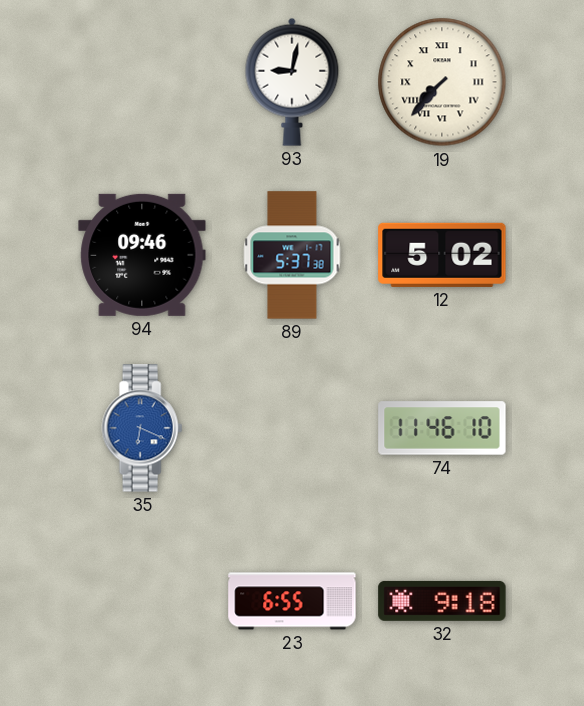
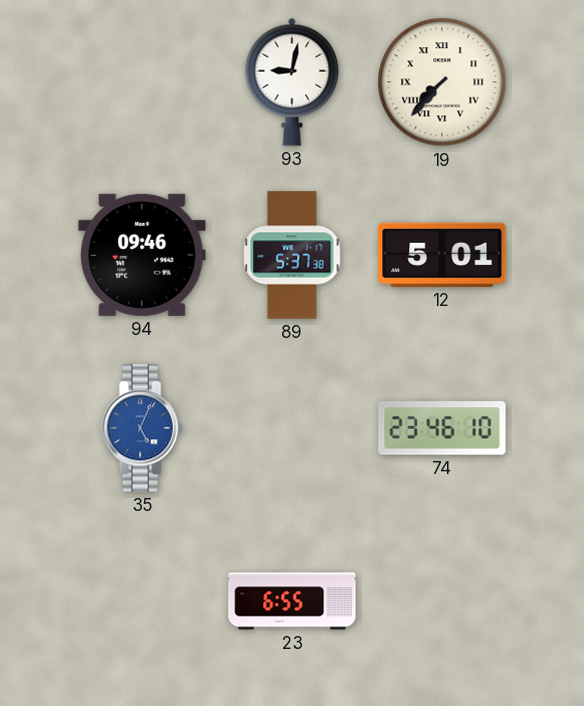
12: 5:02 -> 5:01
35: 6:19 -> 5:04
74: 11:46 -> 23:46
32: 9:18 -> none
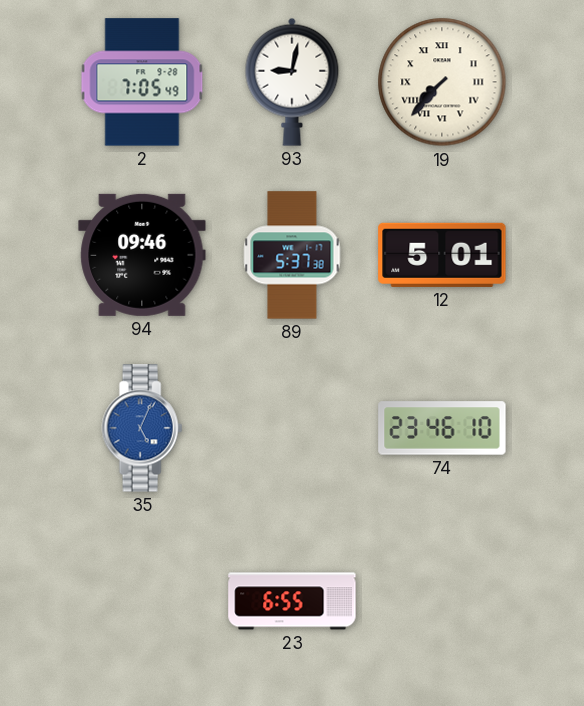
2: none -> 7:05
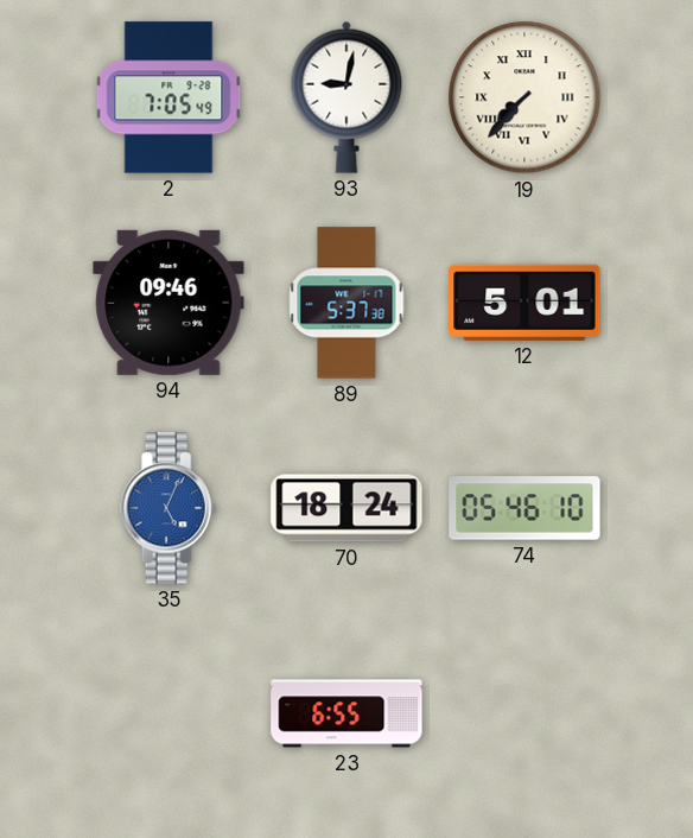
70: none -> 18:24
74: 23:46 -> 05:46
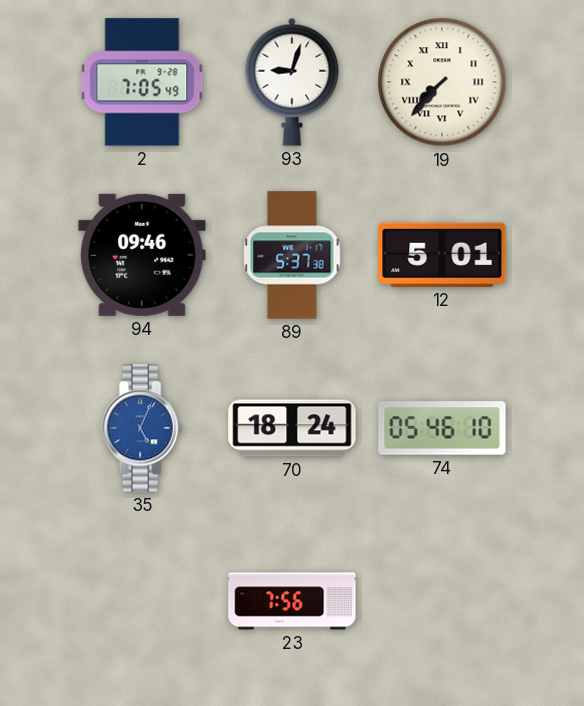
93: 9:02 -> 9:03
23: 6:55 -> 7:56
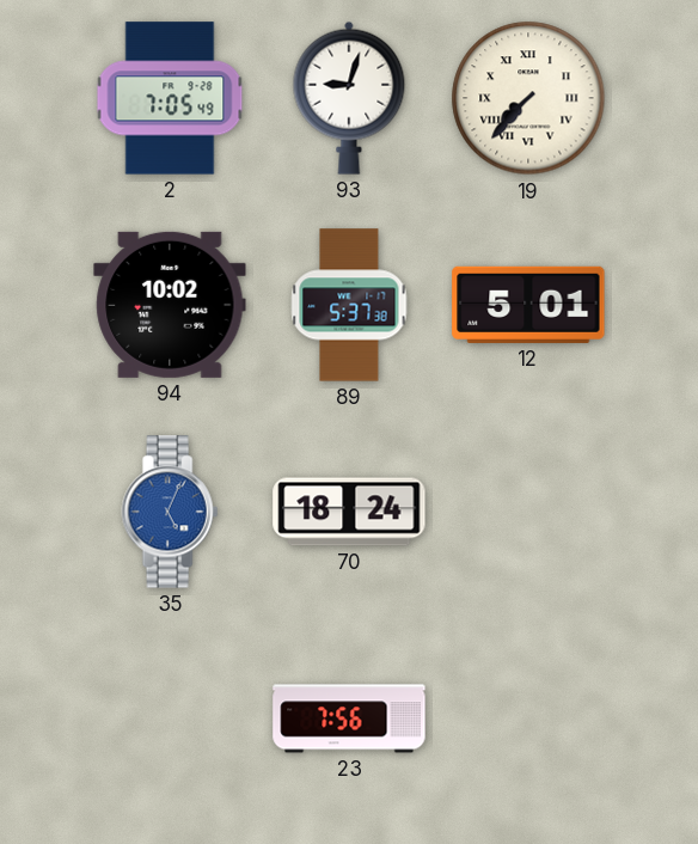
94: 09:46 -> 10:02
74: 05:46 -> none
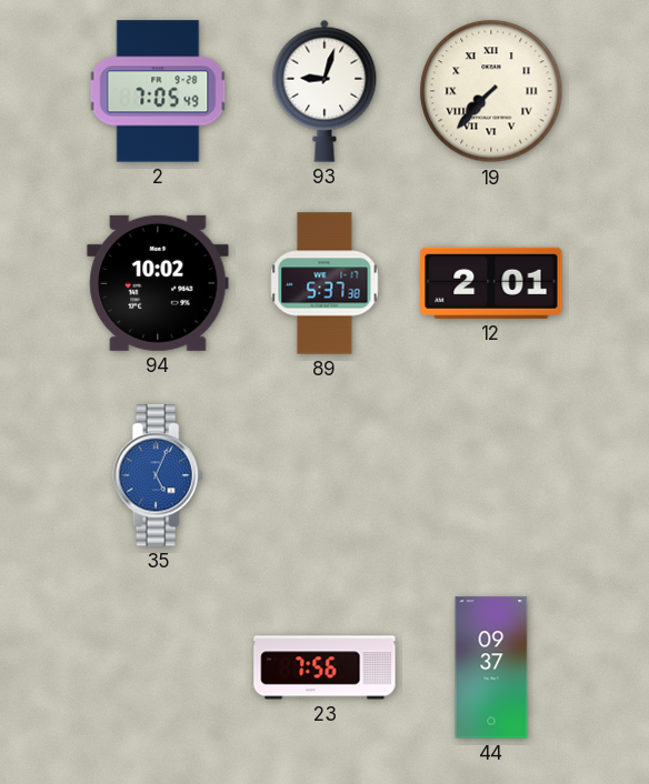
12: 5:01 -> 2:01
70: 18:24 -> none
44: none -> 09:37
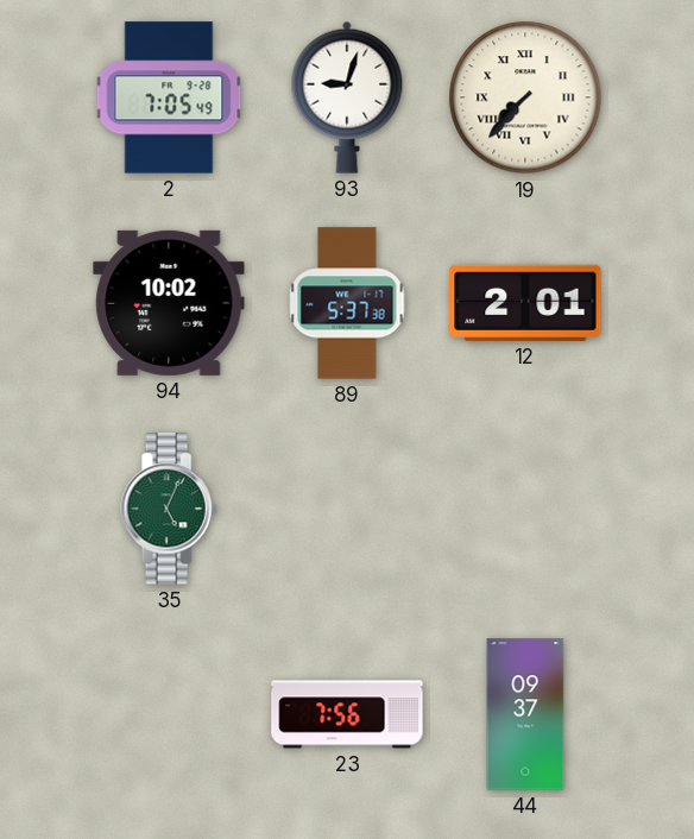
35 dial: blue -> green
